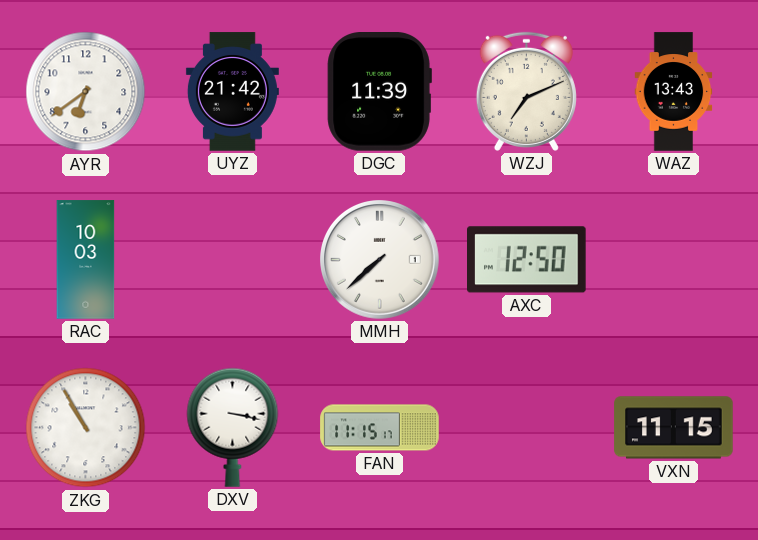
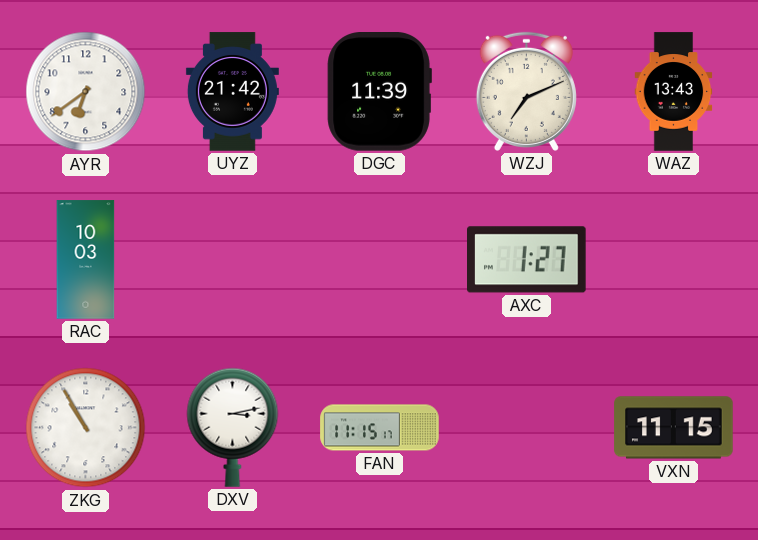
MMH: 7:38 -> none
AXC: 12:50 -> 1:27
DXV: 3:17 -> 3:13
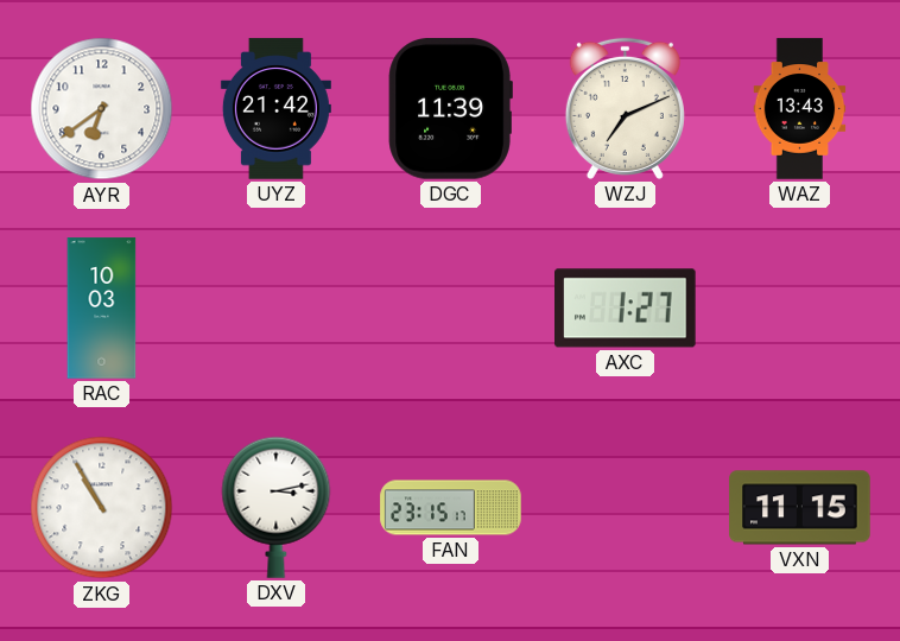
FAN: 11:15 -> 23:15
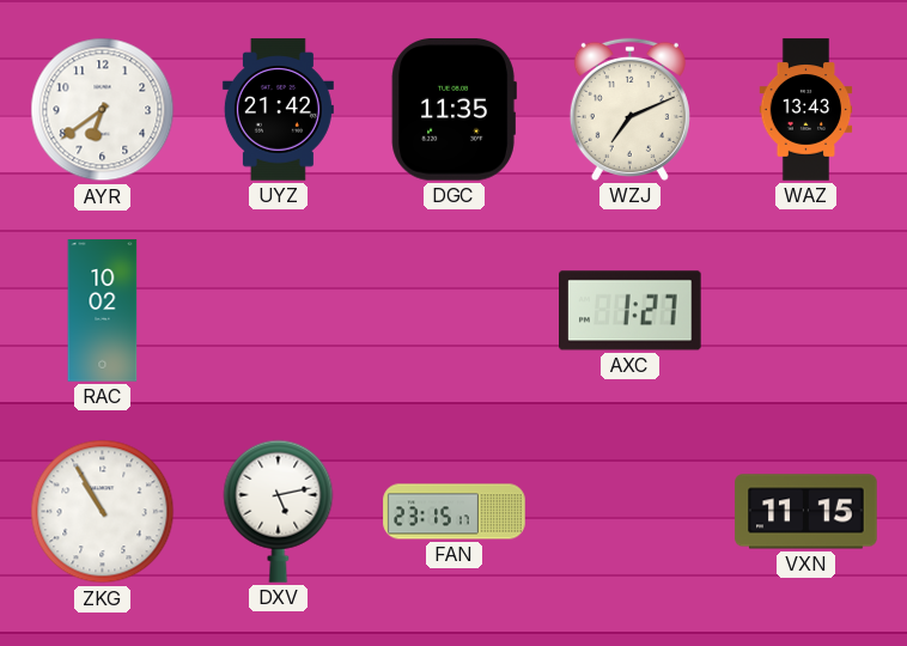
DGC: 11:39 -> 11:35
RAC: 10:03 -> 10:02
DXV: 3:13 -> 5:13
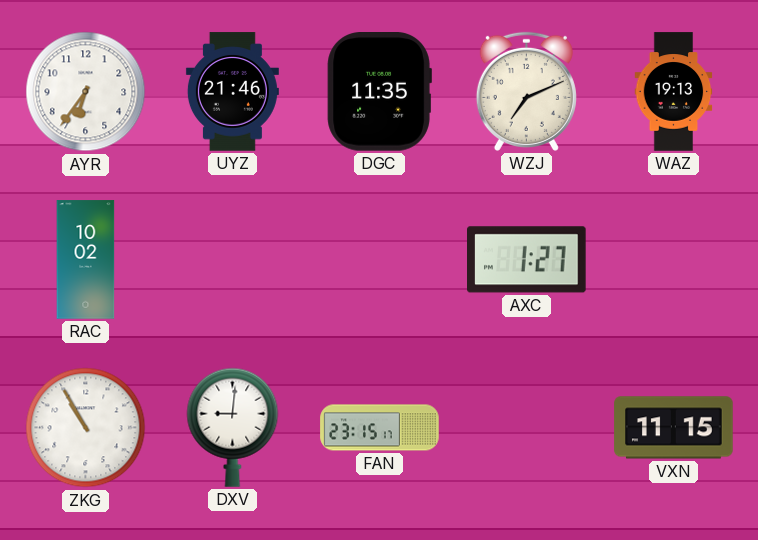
AYR: 6:39 -> 6:36
UYZ: 21:42 -> 21:46
WAZ: 13:43 -> 19:13
DXV: 5:13 -> 9:01
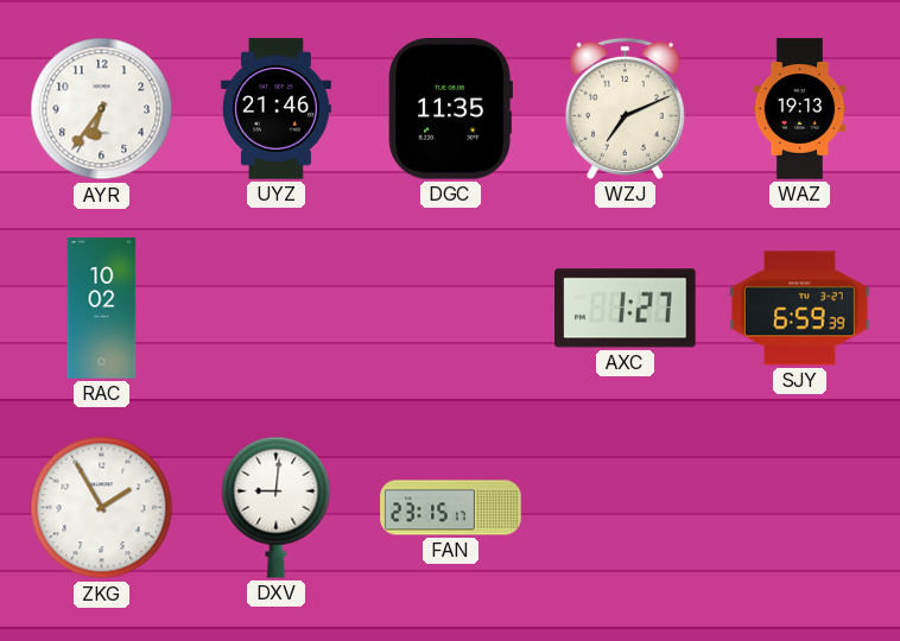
SJY: none -> 6:59
ZKG: 10:55 -> 1:55
VXN: 11:15 -> none
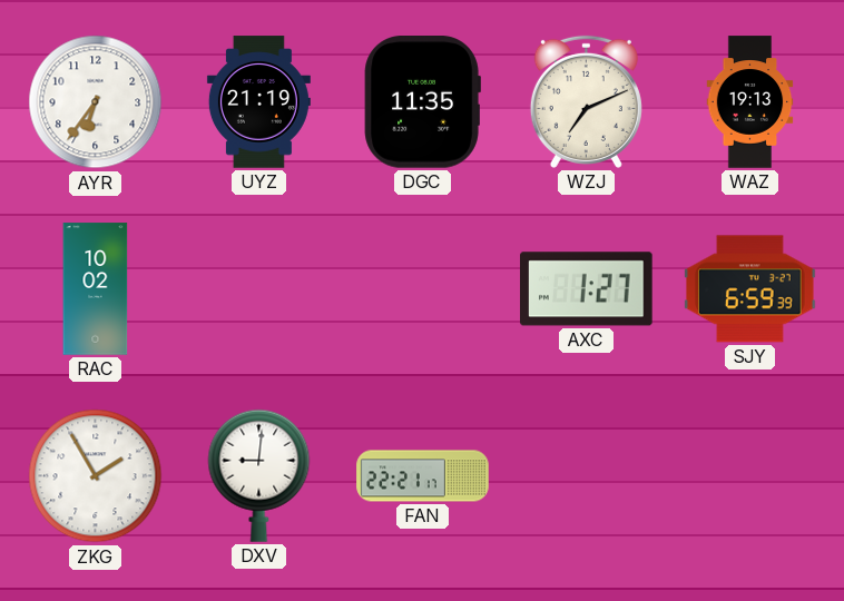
UYZ: 21:46 -> 21:19
FAN: 23:15 -> 22:21
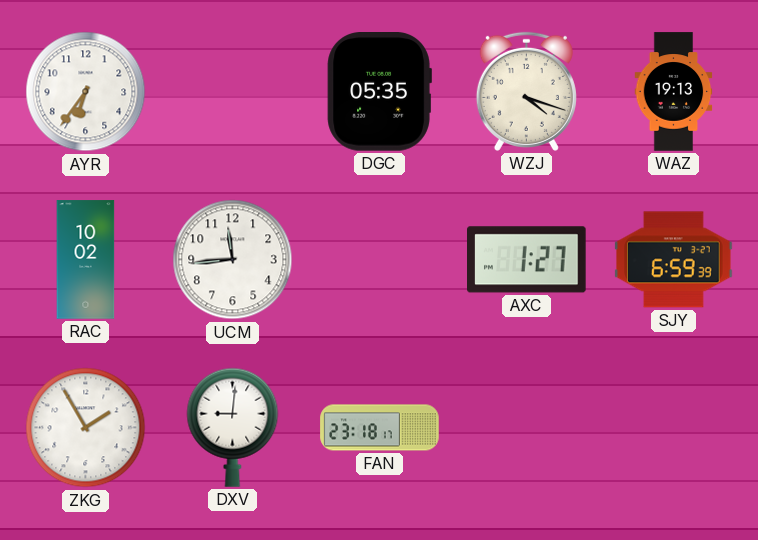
UYZ: 21:19 -> none
DGC: 11:35 -> 05:35
WZJ: 7:11 -> 4:18
UCM: none -> 11:44
FAN: 22:21 -> 23:18
